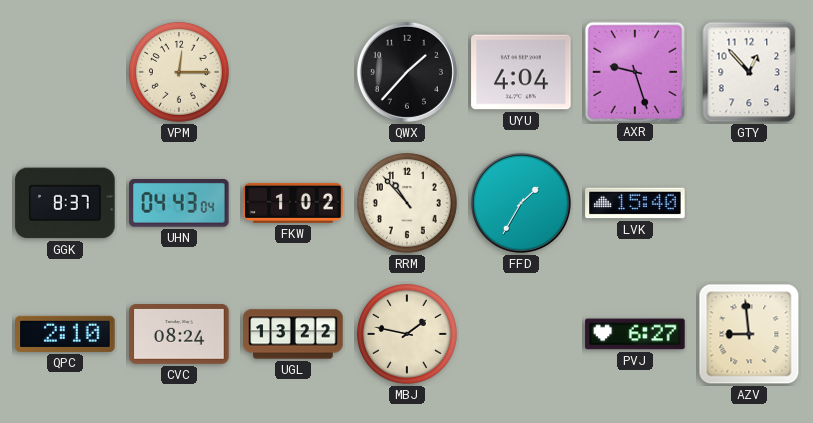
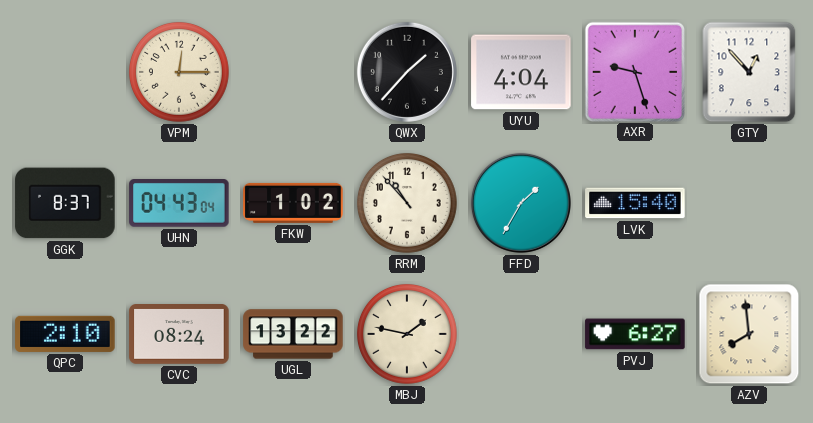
AZV: 8:59 -> 7:59
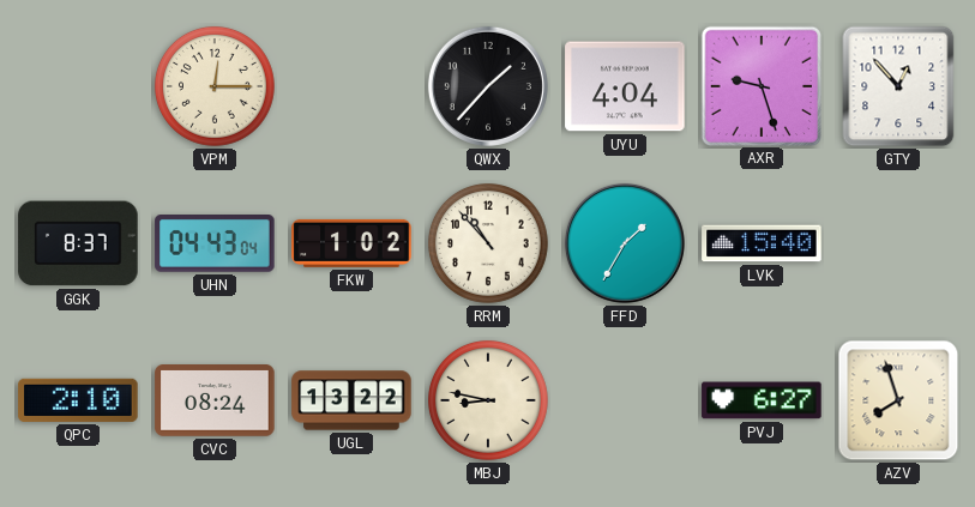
MBJ: 1:47 -> 8:47
AZV: 7:59 -> 7:57
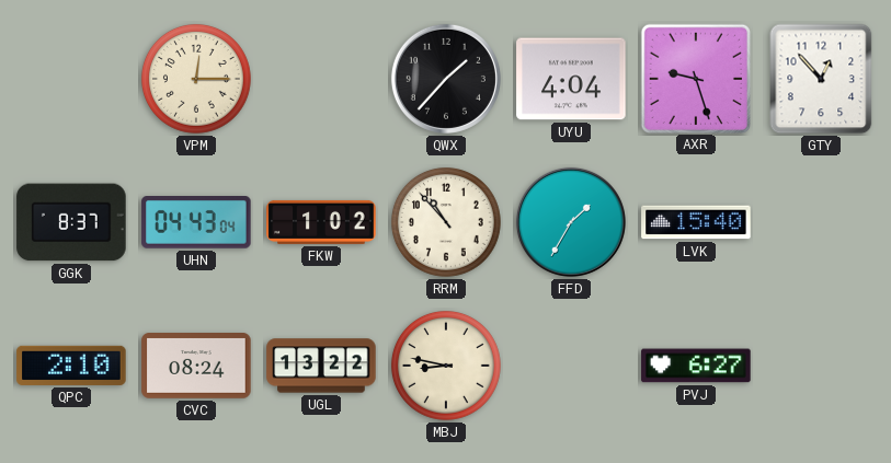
AZV: 7:57 -> none
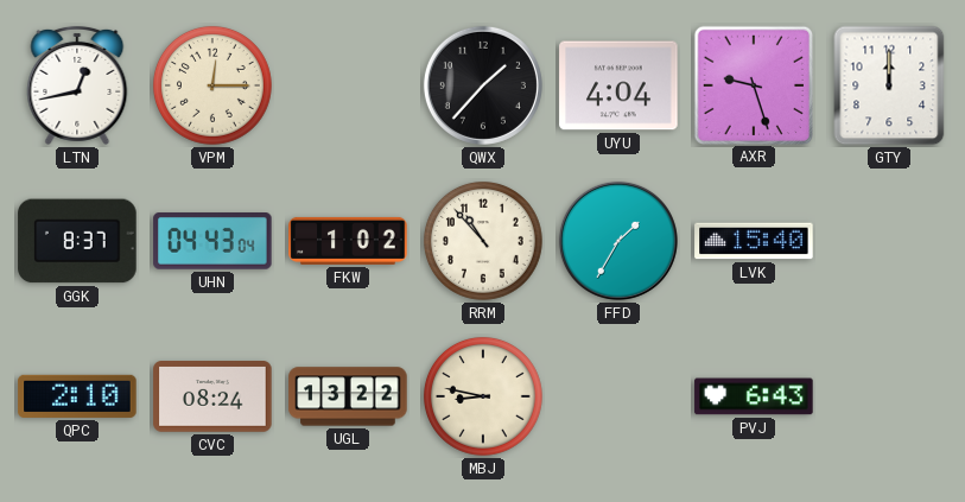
LTN: none -> 12:43
GTY: 12:53 -> 12:00
PVJ: 6:27 -> 6:43
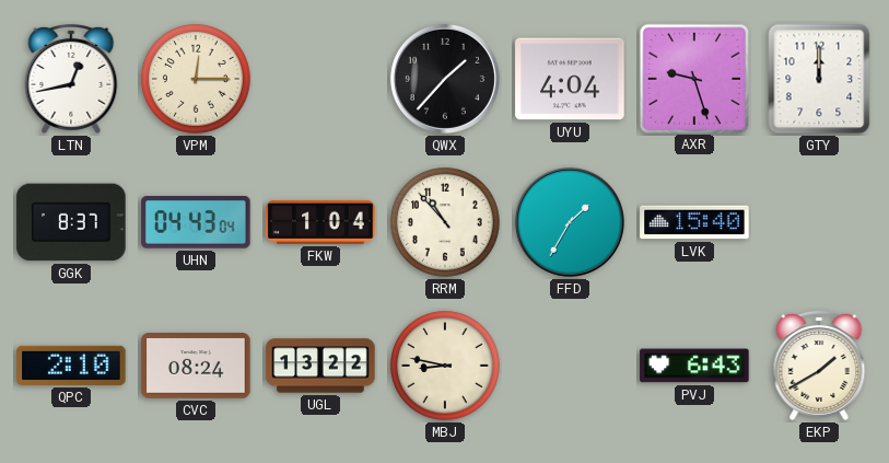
FKW: 1:02 -> 1:04
EKP: none -> 1:40
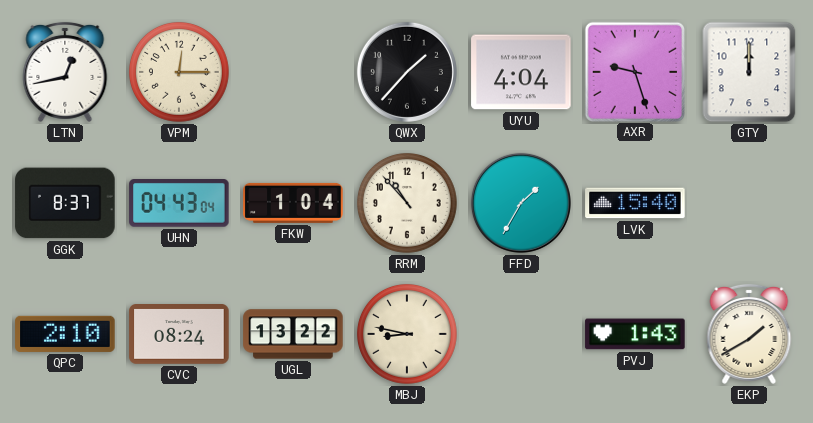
PVJ: 6:43 -> 1:43
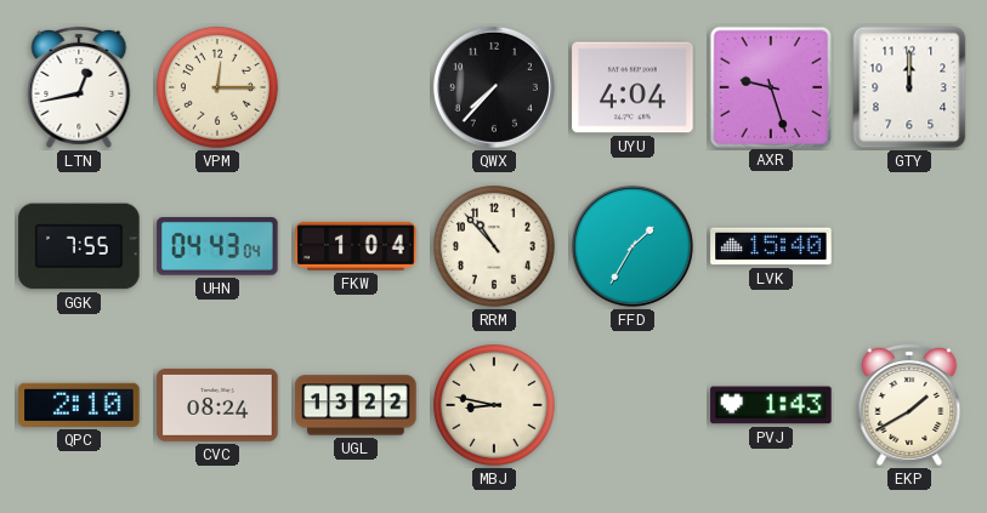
QWX: 1:37 -> 7:37
GGK: 8:37 -> 7:55
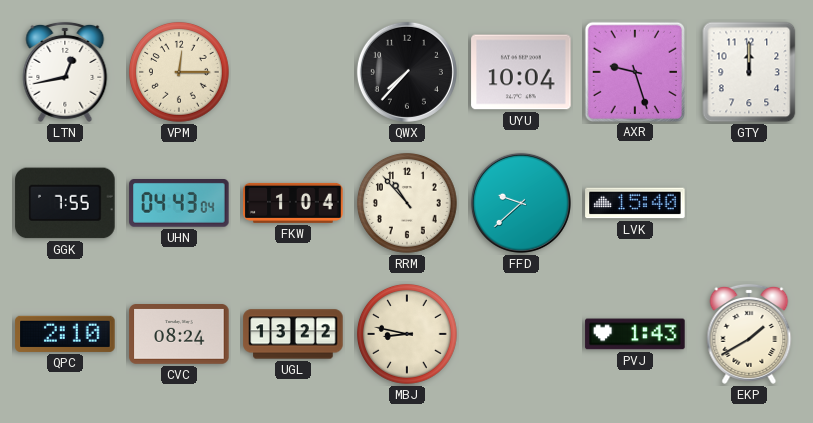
UYU: 4:04 -> 10:04
FFD: 1:35 -> 9:38
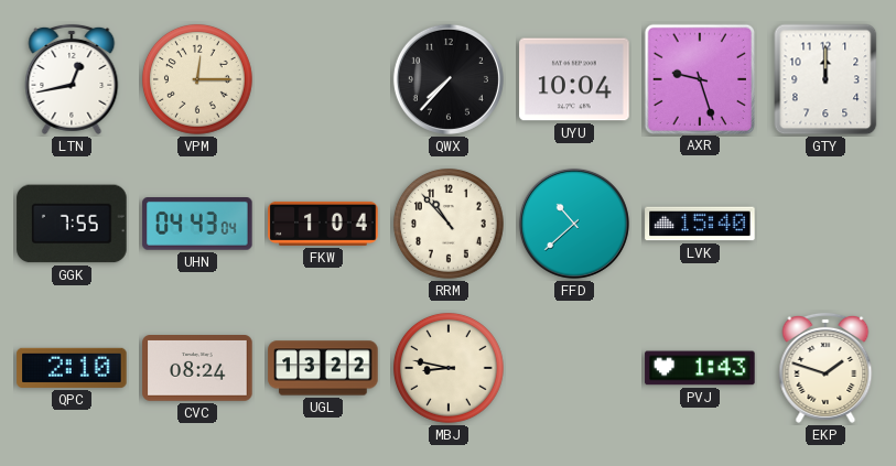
FFD: 9:38 -> 10:38
EKP: 1:40 -> 1:48
